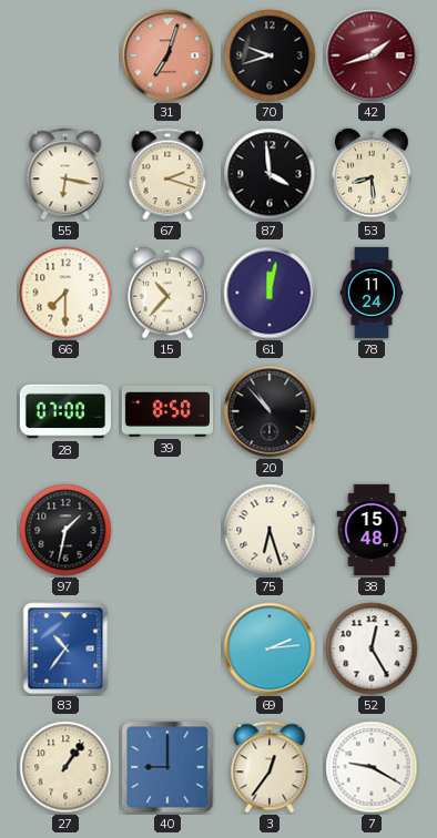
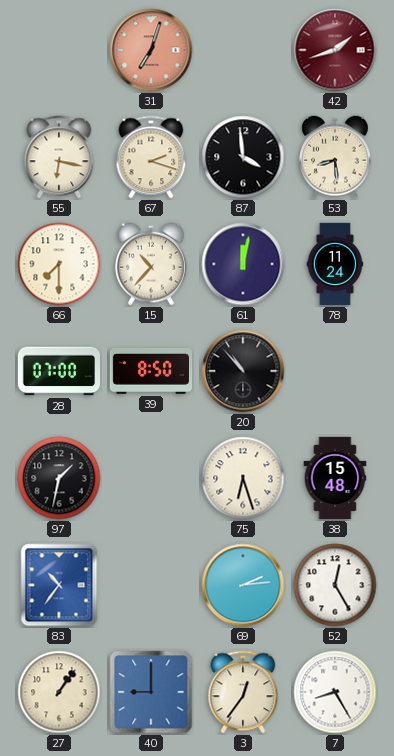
70: 9:42 -> none
7: 9:20 -> 8:25
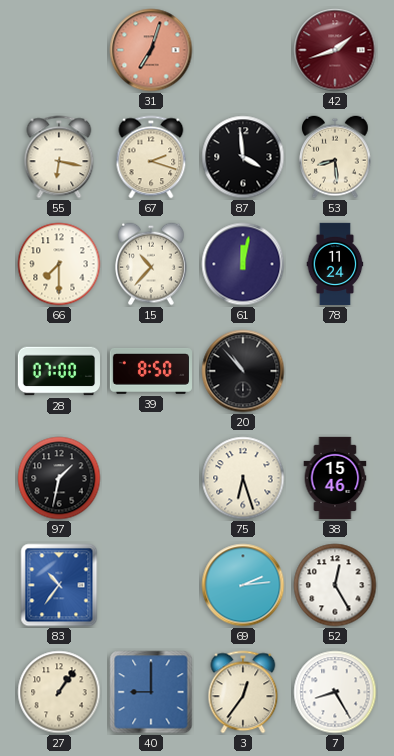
38: 15:48 -> 15:46
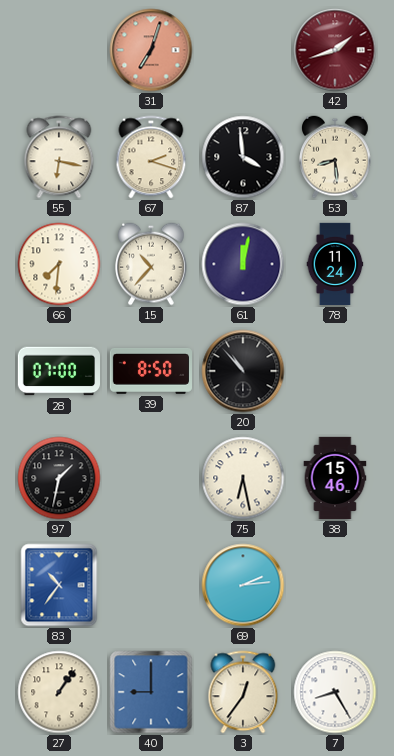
66: 7:30 -> 7:31
75: 6:27 -> 6:28
52: 12:25 -> none
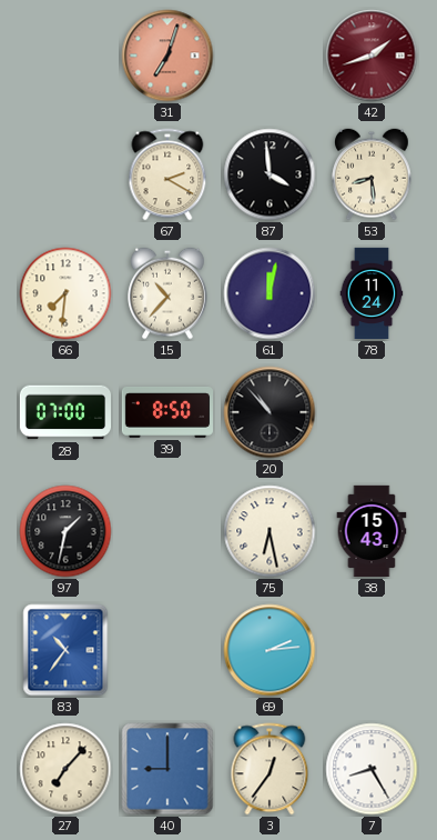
55: 6:17 -> none
67: 2:18 -> 2:20
38: 15:46 -> 15:43
27: 1:06 -> 7:07
